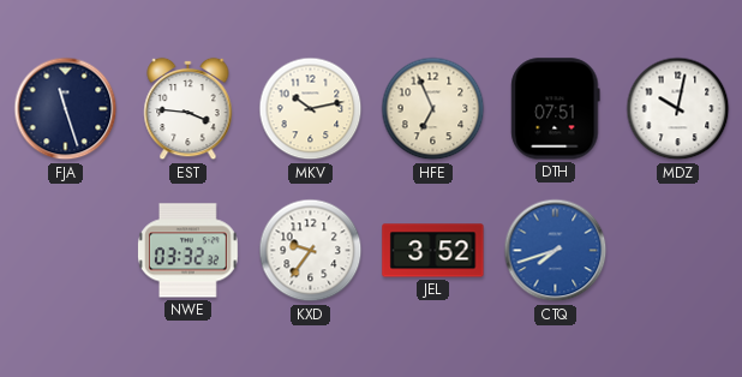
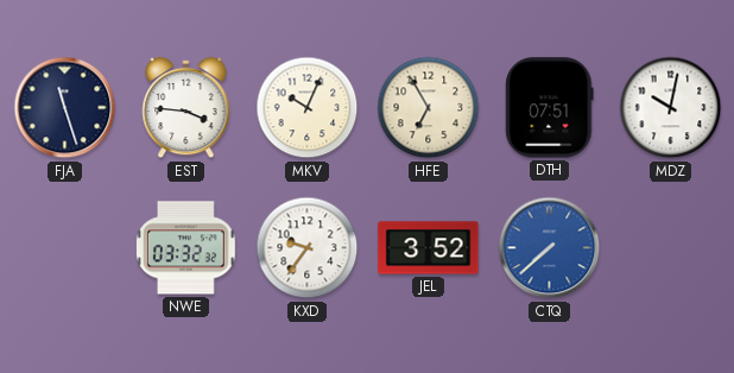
MKV: 10:13 -> 10:04
HFE: 6:56 -> 6:55
CTQ: 7:42 -> 7:38
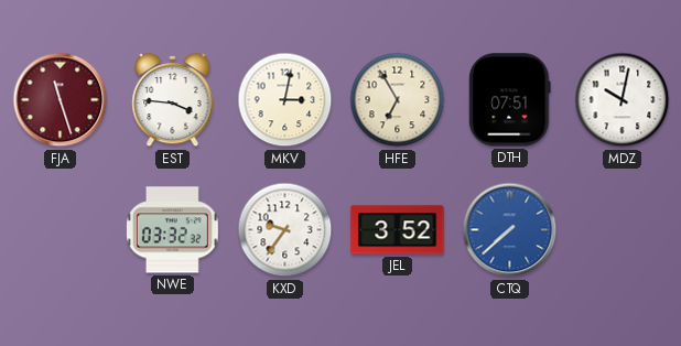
FJA dial: navy -> burgundy
MKV: 10:04 -> 3:02
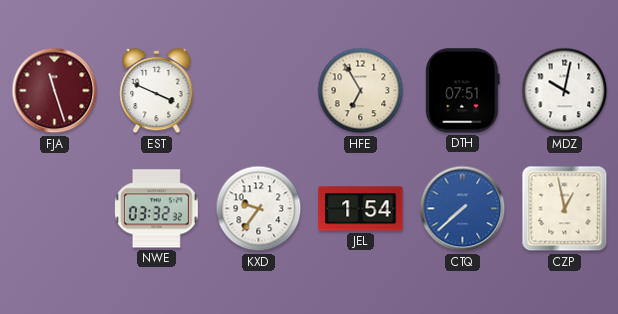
EST: 3:46 -> 3:49
MKV: 3:02 -> none
JEL: 3:52 -> 1:54
CZP: none -> 12:58
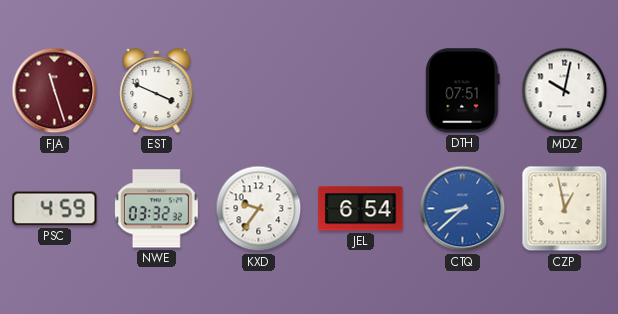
HFE: 6:55 -> none
PSC: none -> 4:59
JEL: 1:54 -> 6:54
CTQ: 7:38 -> 8:38
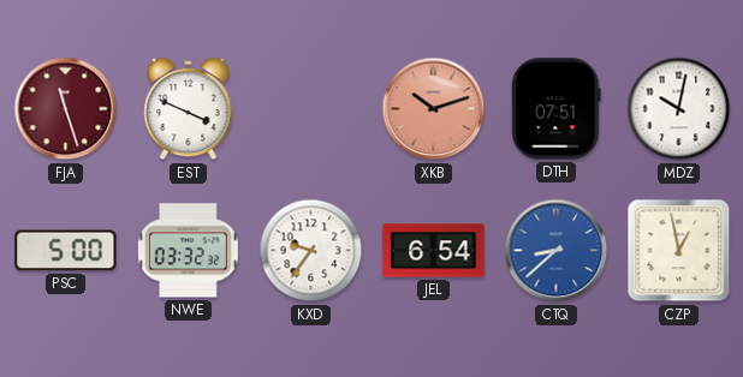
XKB: none -> 10:12
PSC: 4:59 -> 5:00
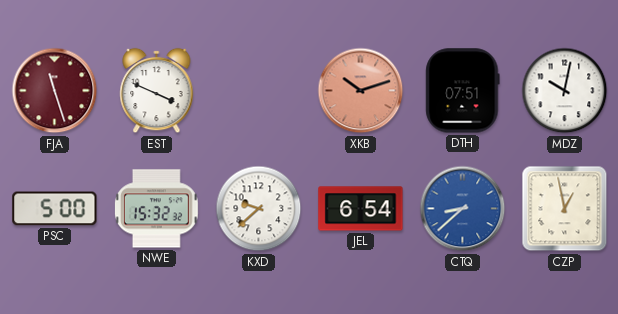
NWE: 03:32 -> 15:32
KXD: 9:36 -> 9:38
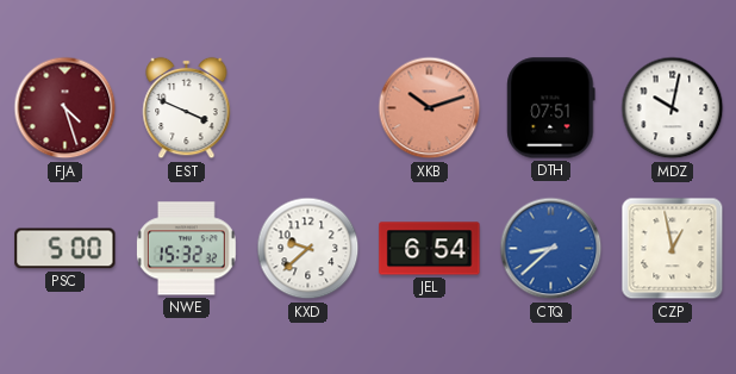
FJA: 11:27 -> 4:27
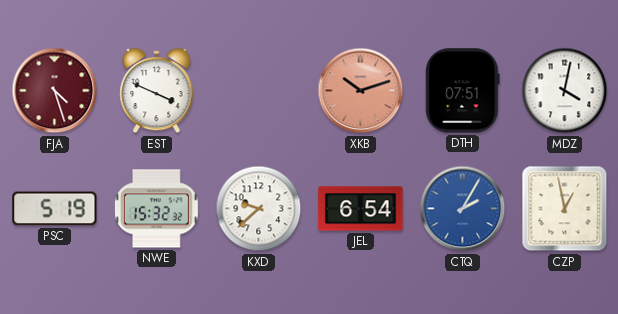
MDZ: 10:02 -> 4:02
PSC: 5:00 -> 5:19
CTQ: 8:38 -> 2:05
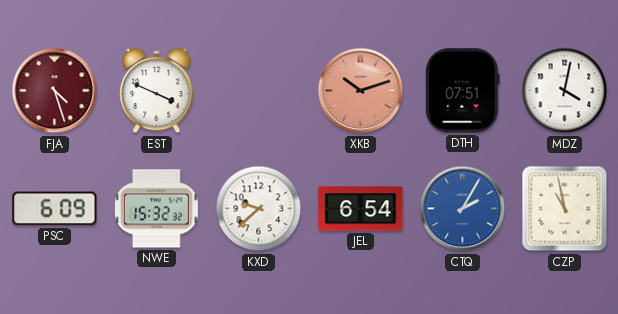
PSC: 5:19 -> 6:09
CZP: 12:58 -> 10:58
